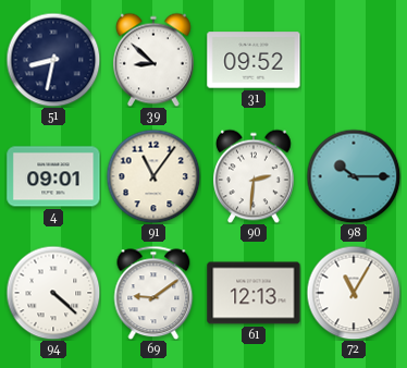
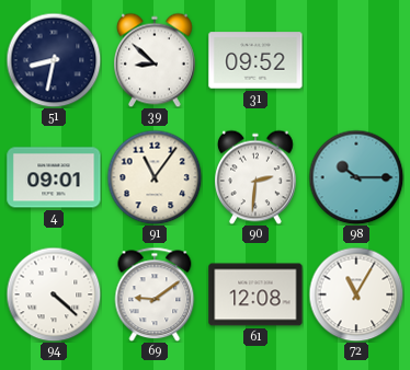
61: 12:13 -> 12:08
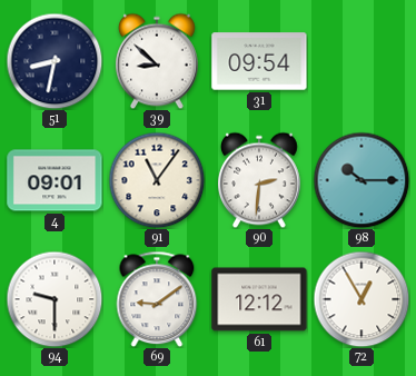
31: 09:52 -> 09:54
94: 4:22 -> 9:30
61: 12:08 -> 12:12
72: 11:05 -> 12:55
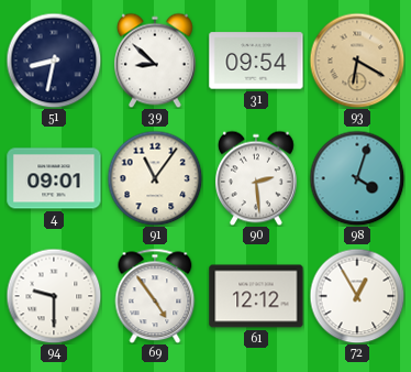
93: none -> 6:20
90: 2:31 -> 2:29
98: 10:15 -> 4:03
69: 9:09 -> 4:54
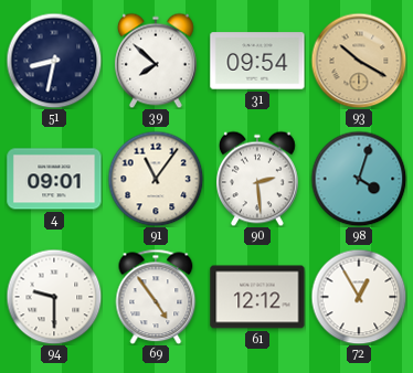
39: 8:52 -> 7:52
93: 6:20 -> 10:20
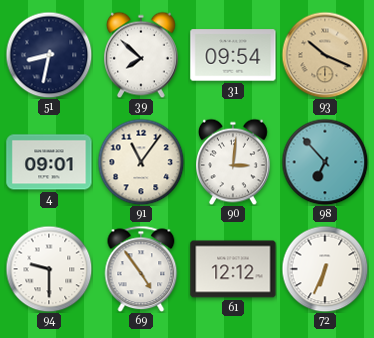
93: 10:20 -> 10:19
90: 2:29 -> 3:01
98: 4:03 -> 6:53
72: 12:55 -> 6:34
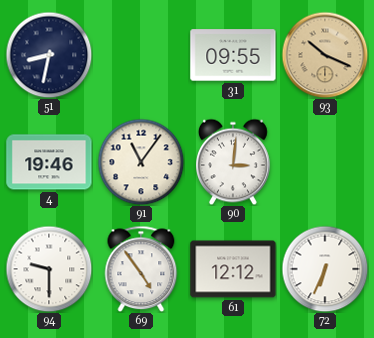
39: 7:52 -> none
31: 09:54 -> 09:55
4: 09:01 -> 19:46
98: 6:53 -> none
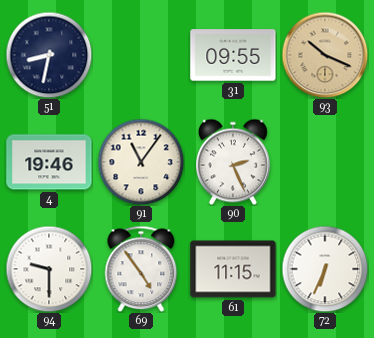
90: 3:01 -> 2:26
61: 12:12 -> 11:15
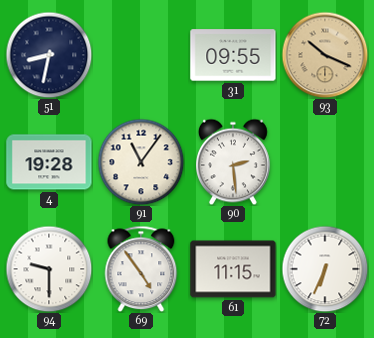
4: 19:46 -> 19:28
90: 2:26 -> 2:29
